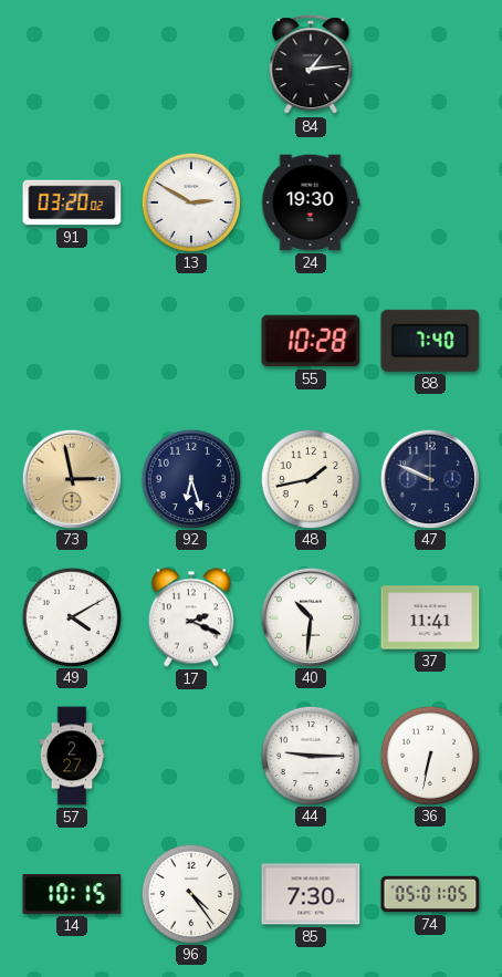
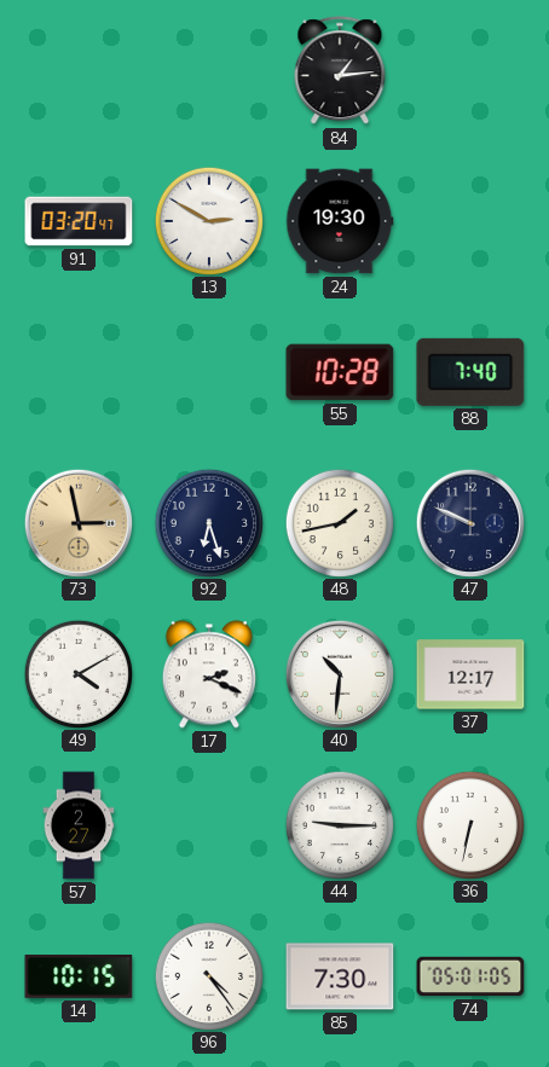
91: 03:20:02 -> 03:20:47
37: 11:41 -> 12:17
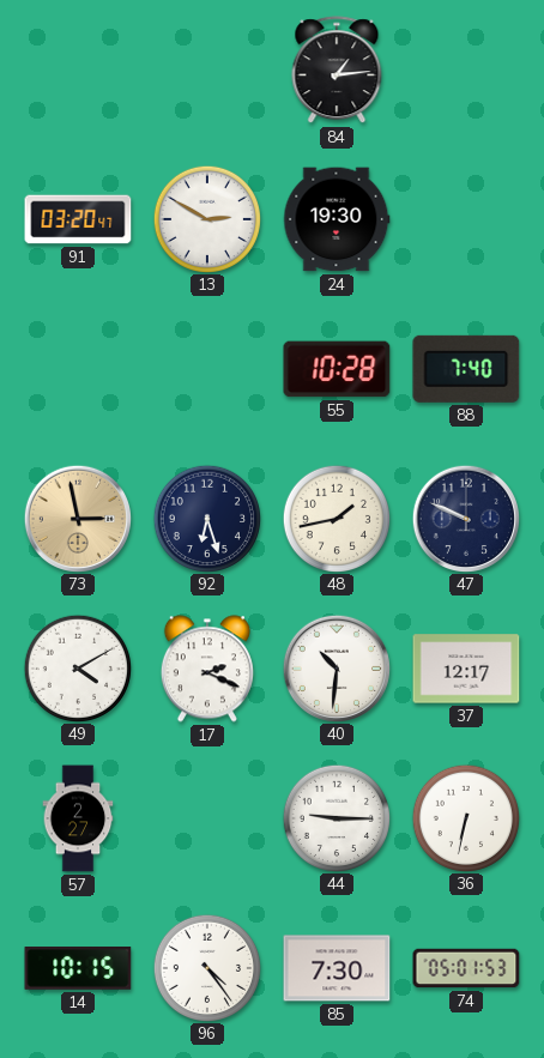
74: 05:01:05 -> 05:01:53
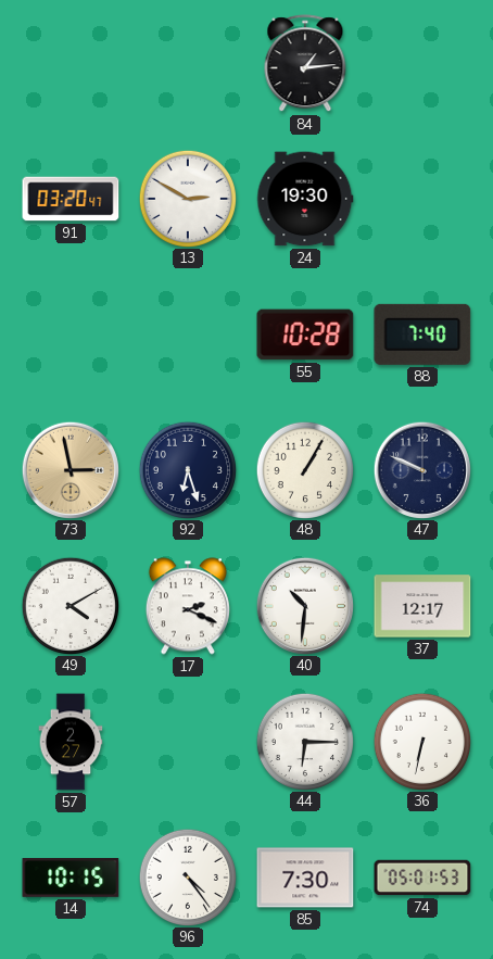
48: 1:43 -> 1:05
44: 9:15 -> 6:15
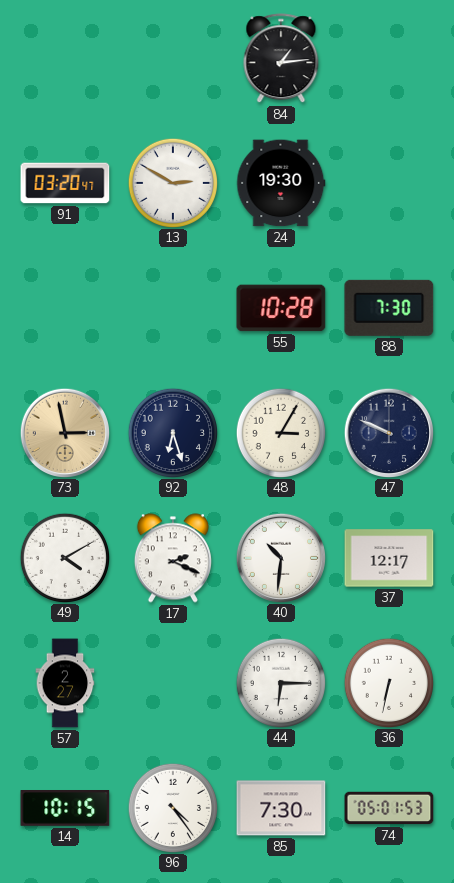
88: 7:40 -> 7:30
48: 1:05 -> 3:05
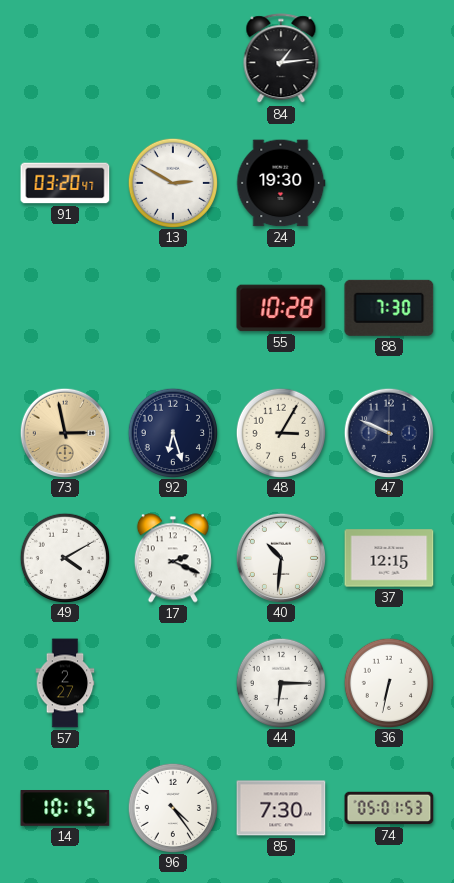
37: 12:17 -> 12:15
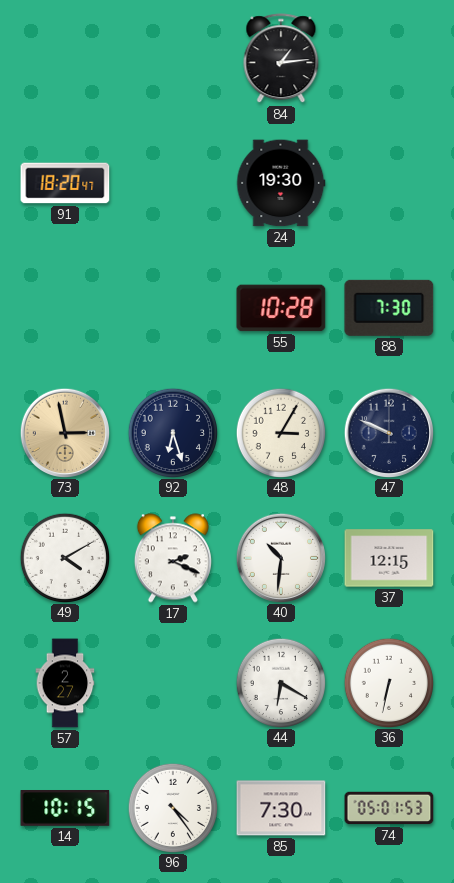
91: 03:20 -> 18:20
13: 2:50 -> none
44: 6:15 -> 6:20
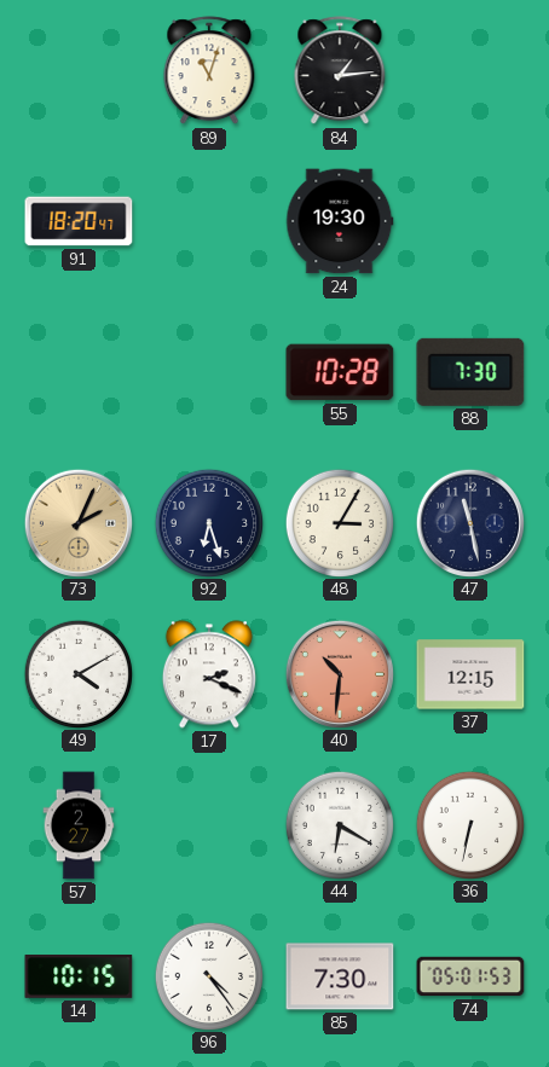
89: none -> 11:03
73: 2:58 -> 2:04
47: 9:49 -> 11:28
40 dial: white -> salmon
